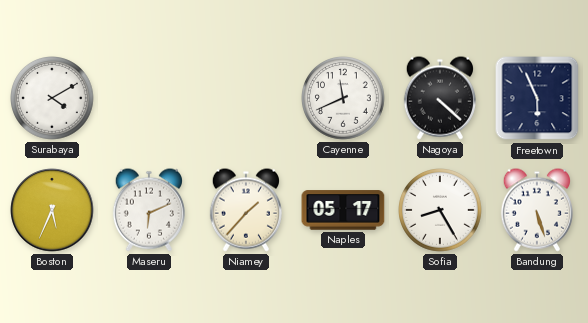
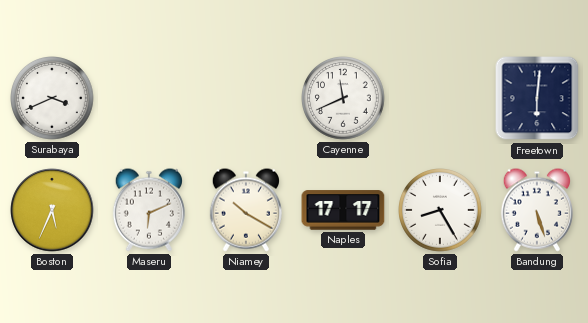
Surabaya: 4:10 -> 3:41
Nagoya: 4:22 -> none
Freetown: 5:56 -> 6:01
Niamey: 1:37 -> 10:20
Naples: 05:17 -> 17:17
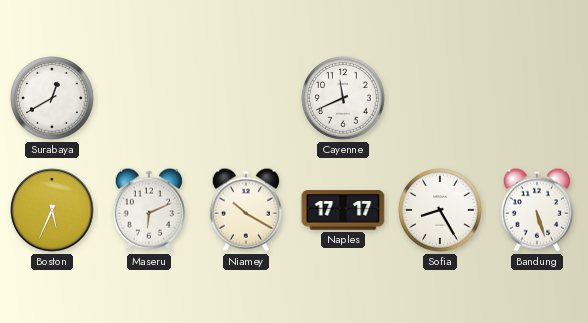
Surabaya: 3:41 -> 12:40
Freetown: 6:01 -> none
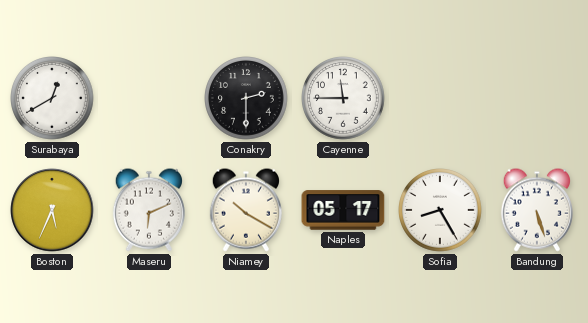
Conakry: none -> 2:30
Cayenne: 11:41 -> 11:45
Naples: 17:17 -> 05:17
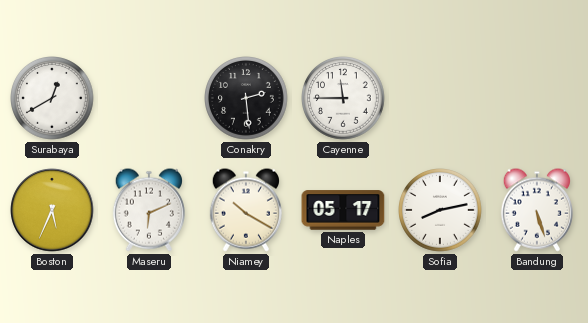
Conakry: 2:30 -> 2:29
Sofia: 8:25 -> 8:13
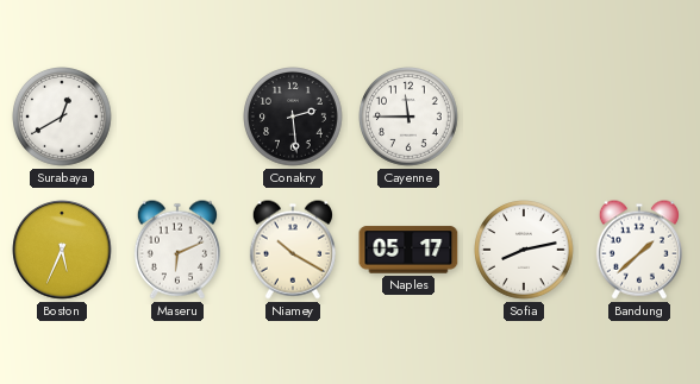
Bandung: 5:27 -> 1:38
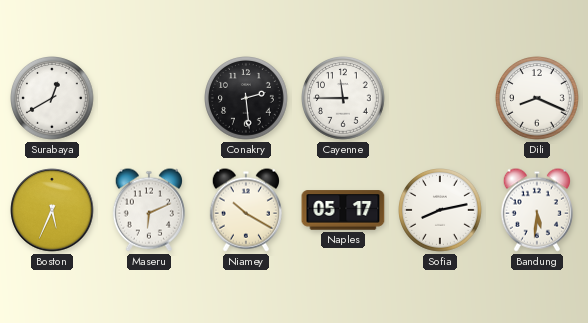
Dili: none -> 8:19
Bandung: 1:38 -> 5:31
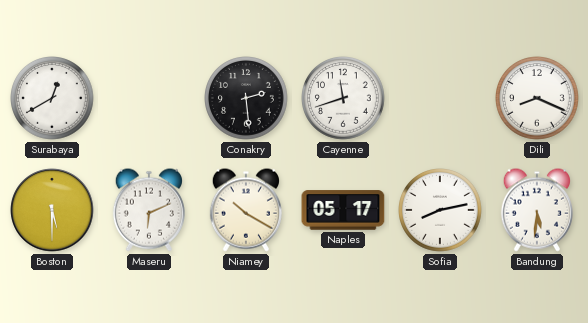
Cayenne: 11:45 -> 11:42
Boston: 5:34 -> 5:30
